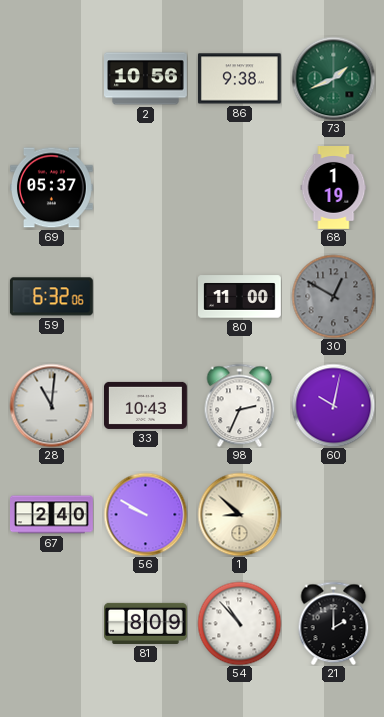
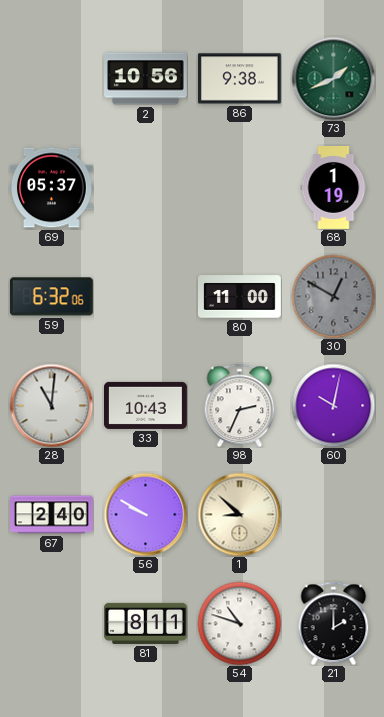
81: 8:09 -> 8:11
54: 10:53 -> 10:48
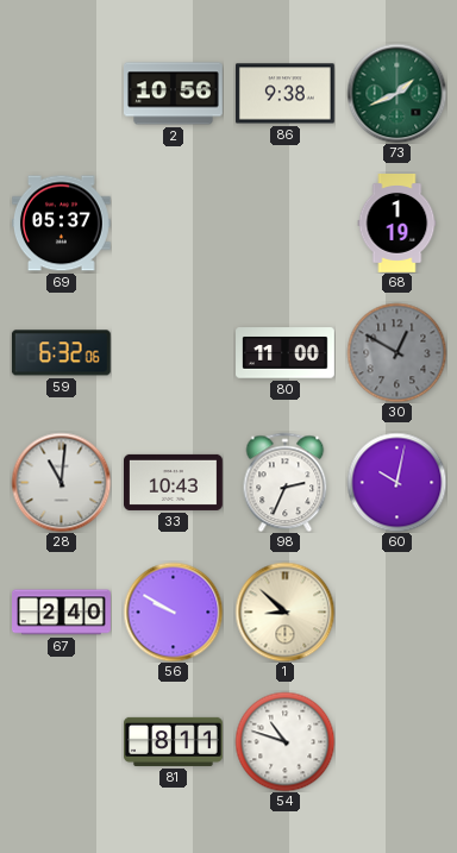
21: 2:00 -> none
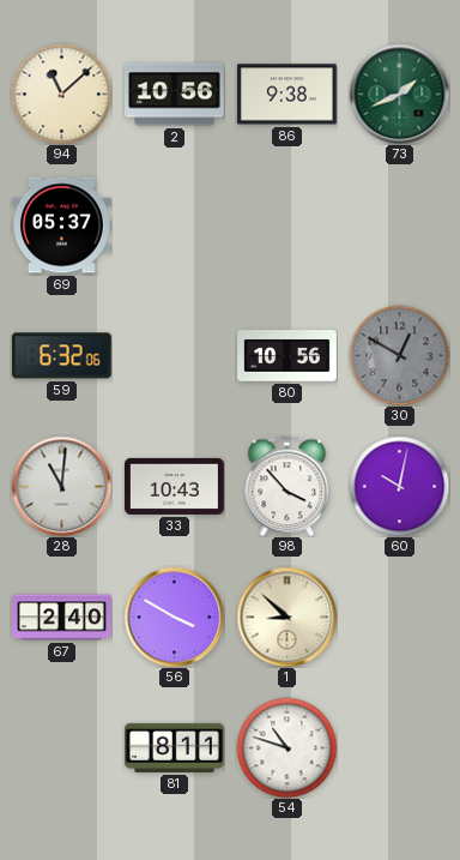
94: none -> 11:08
68: 1:19 -> none
80: 11:00 -> 10:56
98: 2:34 -> 3:53
56: 9:50 -> 3:50
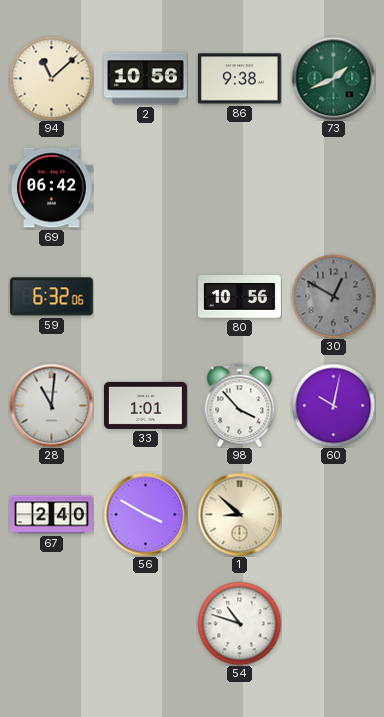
69: 05:37 -> 06:42
33: 10:43 -> 1:01
81: 8:11 -> none
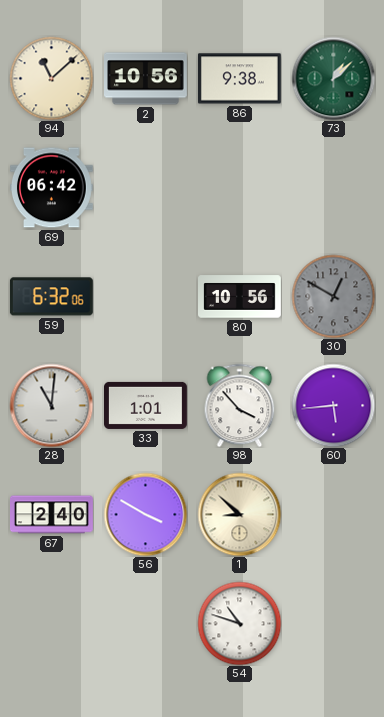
73: 1:41 -> 1:08
60: 10:02 -> 5:44
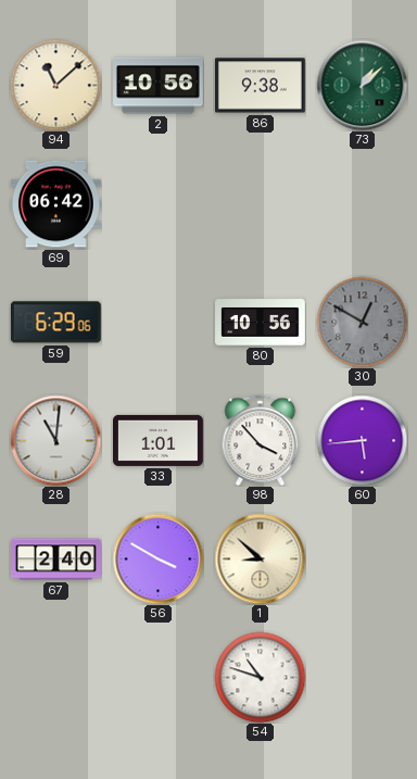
59: 6:32 -> 6:29
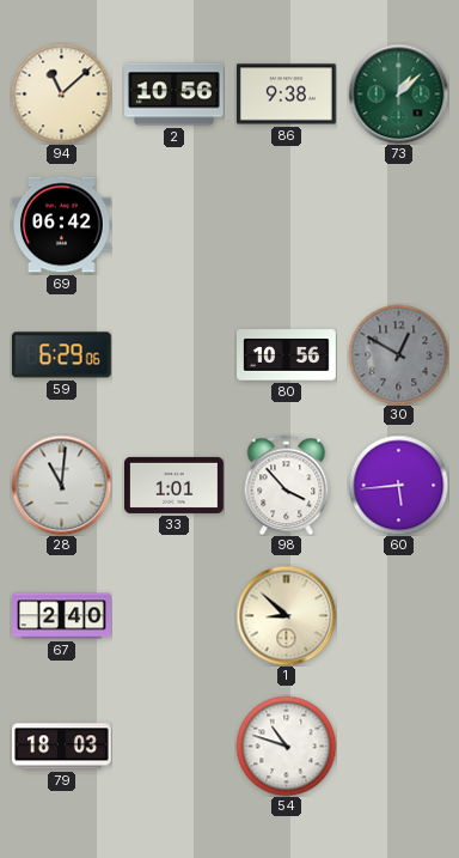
56: 3:50 -> none
79: none -> 18:03
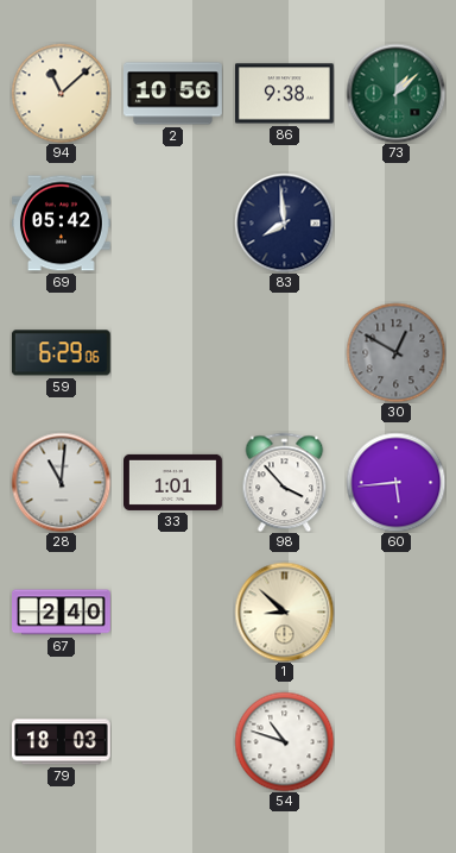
69: 06:42 -> 05:42
83: none -> 7:59
80: 10:56 -> none
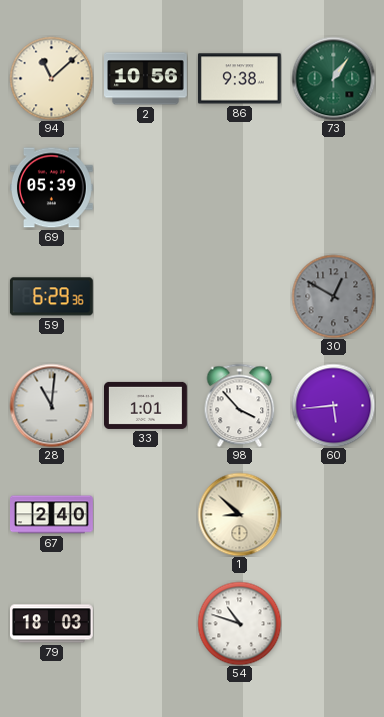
73: 1:08 -> 1:06
69: 05:42 -> 05:39
83: 7:59 -> none
59: 6:29:06 -> 6:29:36
